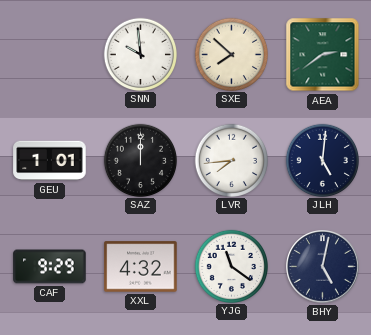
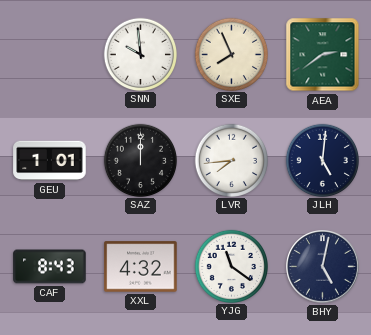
SXE: 7:52 -> 7:56
CAF: 9:29 -> 8:43
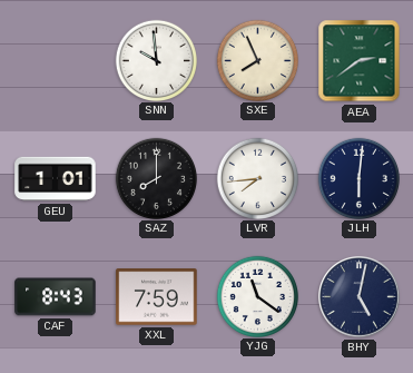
SAZ: 12:00 -> 8:00
JLH: 5:01 -> 6:01
XXL: 4:32 -> 7:59
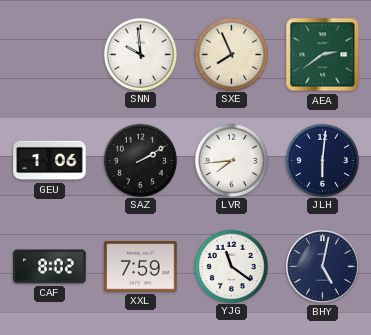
GEU: 1:01 -> 1:06
SAZ: 8:00 -> 2:10
CAF: 8:43 -> 8:02
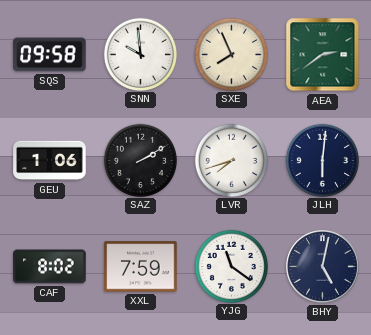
SQS: none -> 09:58
LVR: 7:44 -> 7:42
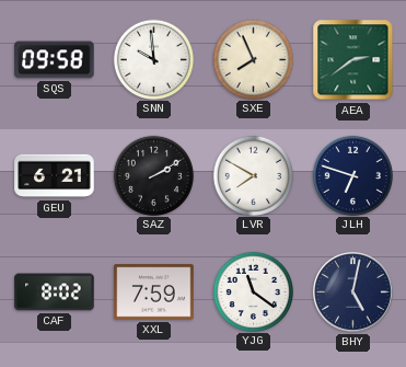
GEU: 1:06 -> 6:21
LVR: 7:42 -> 7:50
JLH: 6:01 -> 6:48
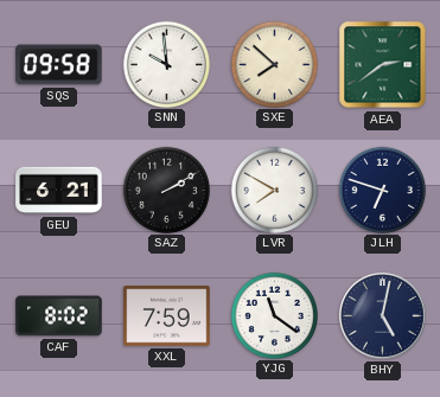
SXE: 7:56 -> 7:52
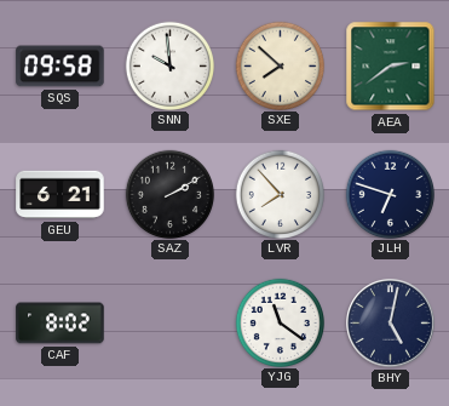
LVR: 7:50 -> 7:53
XXL: 7:59 -> none
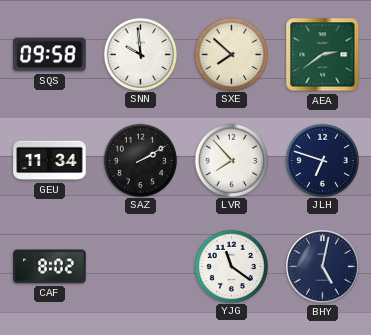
GEU: 6:21 -> 11:34
